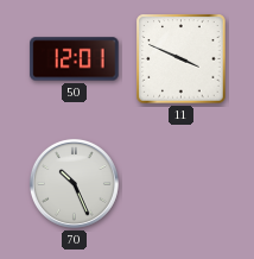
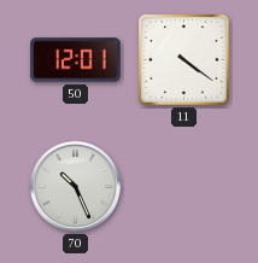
11: 3:49 -> 4:21
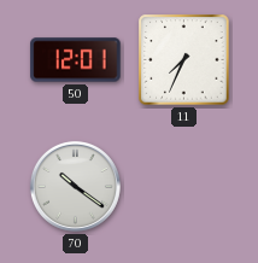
11: 4:21 -> 7:34
70: 10:26 -> 10:21
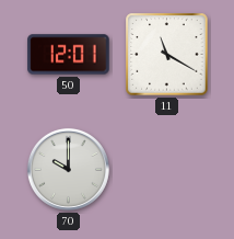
11: 7:34 -> 11:20
70: 10:21 -> 10:00
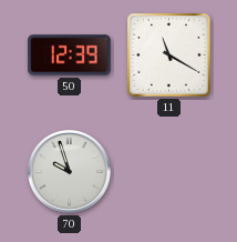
50: 12:01 -> 12:39
70: 10:00 -> 9:57
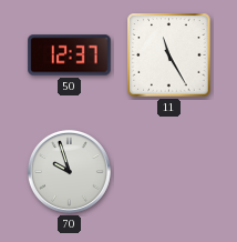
50: 12:39 -> 12:37
11: 11:20 -> 11:25
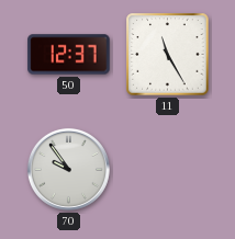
70: 9:57 -> 9:54
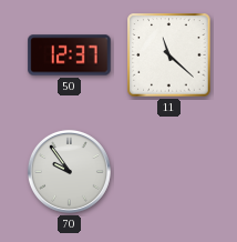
11: 11:25 -> 11:22
